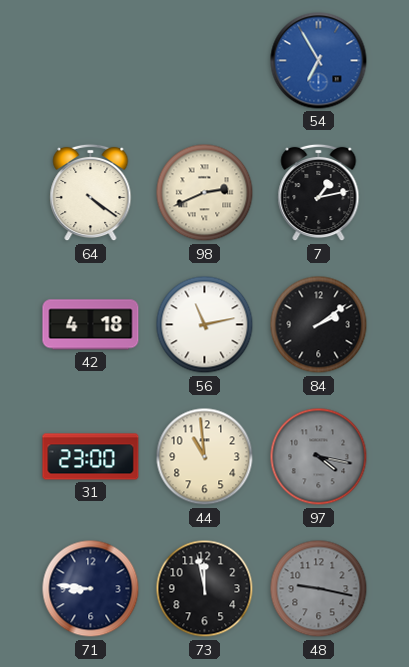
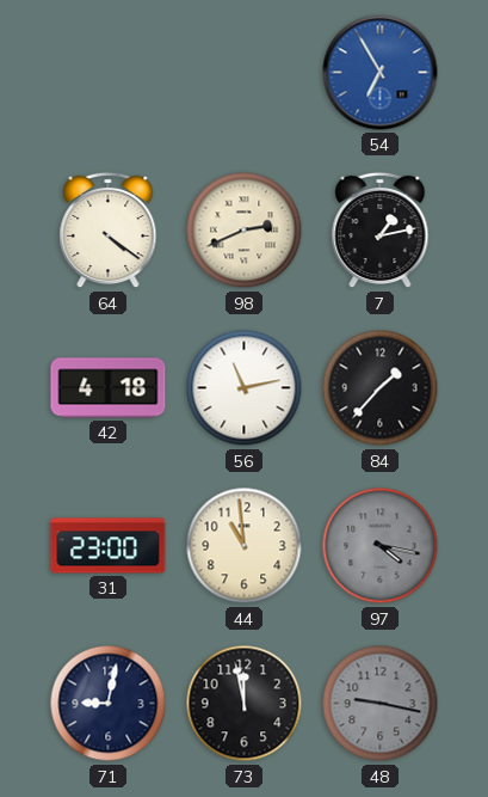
84: 2:09 -> 1:37
71: 8:46 -> 9:02
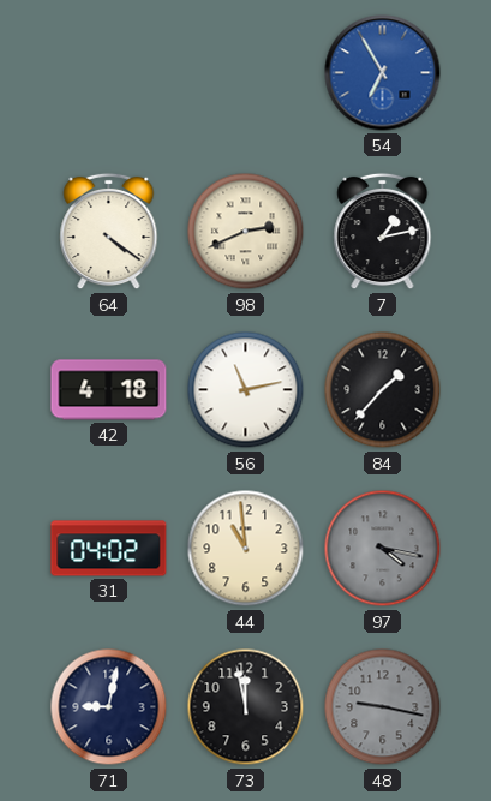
31: 23:00 -> 04:02
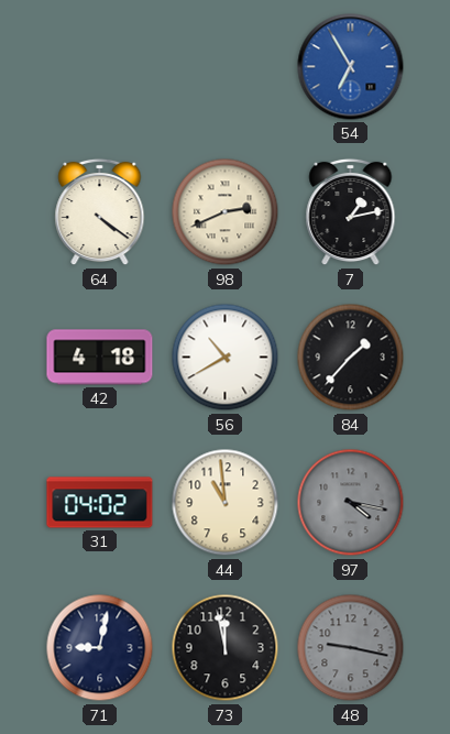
56: 11:13 -> 10:40
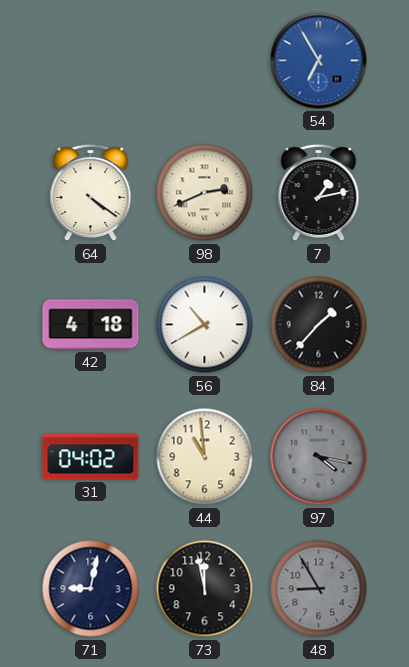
48: 9:17 -> 8:55
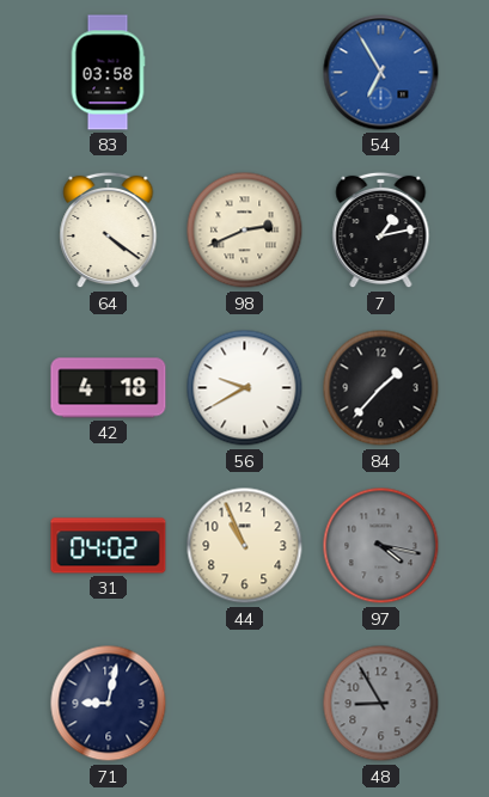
83: none -> 03:58
56: 10:40 -> 9:40
44: 10:59 -> 10:56
73: 11:58 -> none
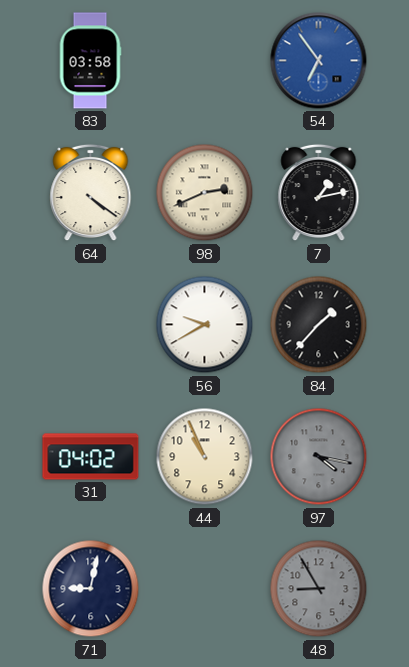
54: 6:55 -> 6:54
42: 4:18 -> none
